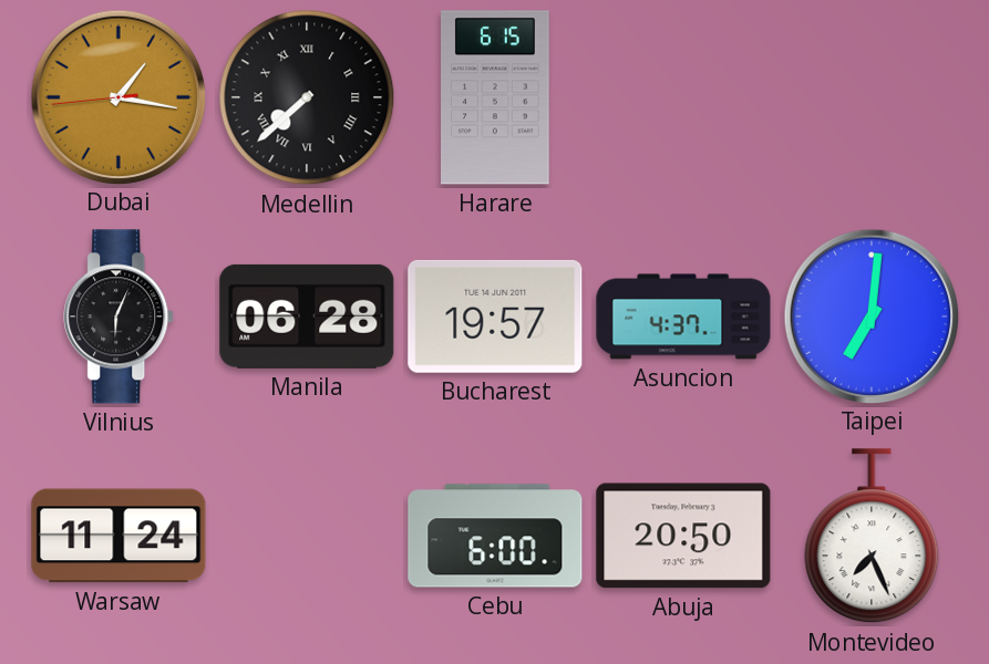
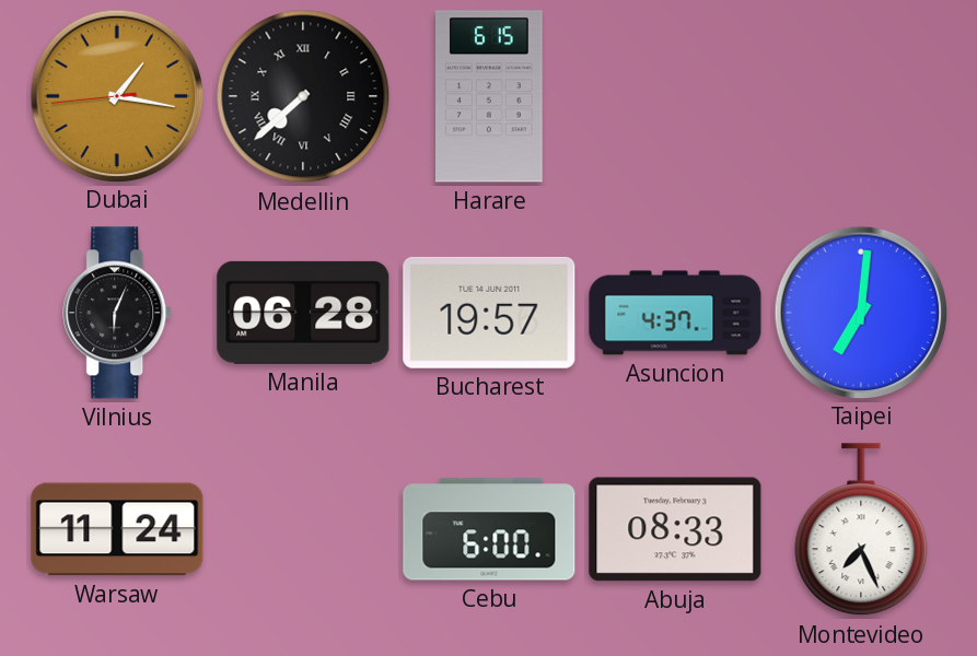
Abuja: 20:50 -> 08:33
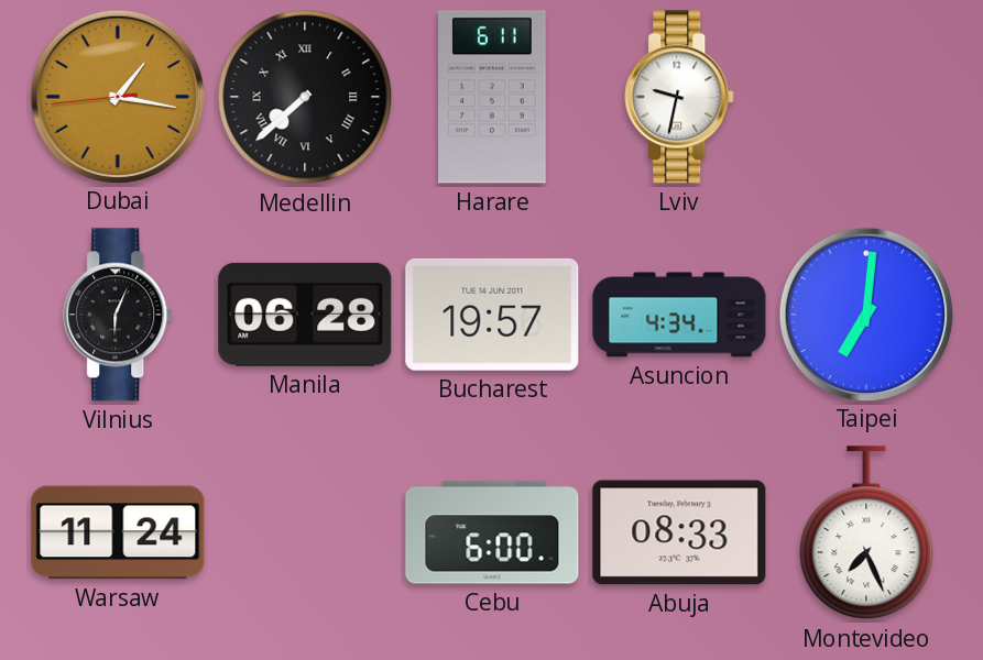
Harare: 6:15 -> 6:11
Lviv: none -> 9:32
Asuncion: 4:37 -> 4:34
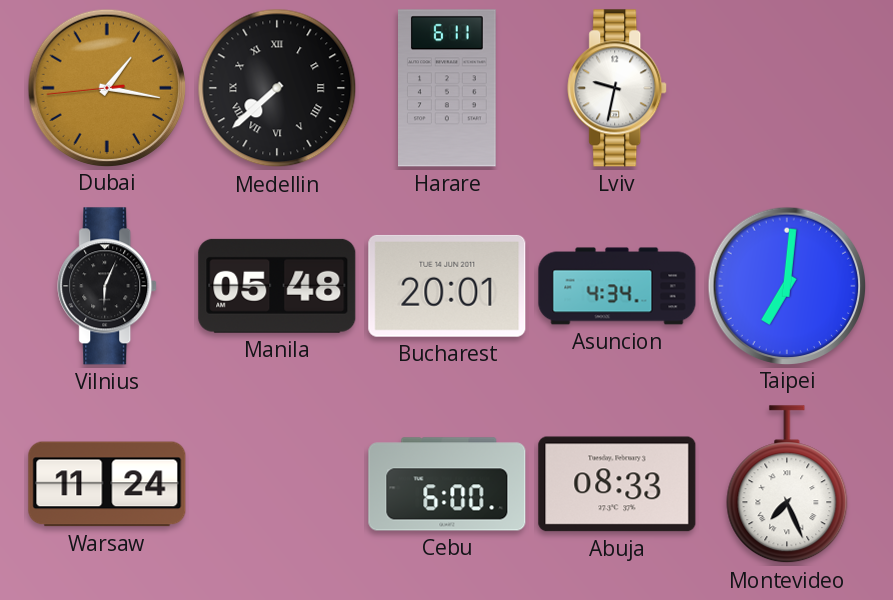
Manila: 06:28 -> 05:48
Bucharest: 19:57 -> 20:01
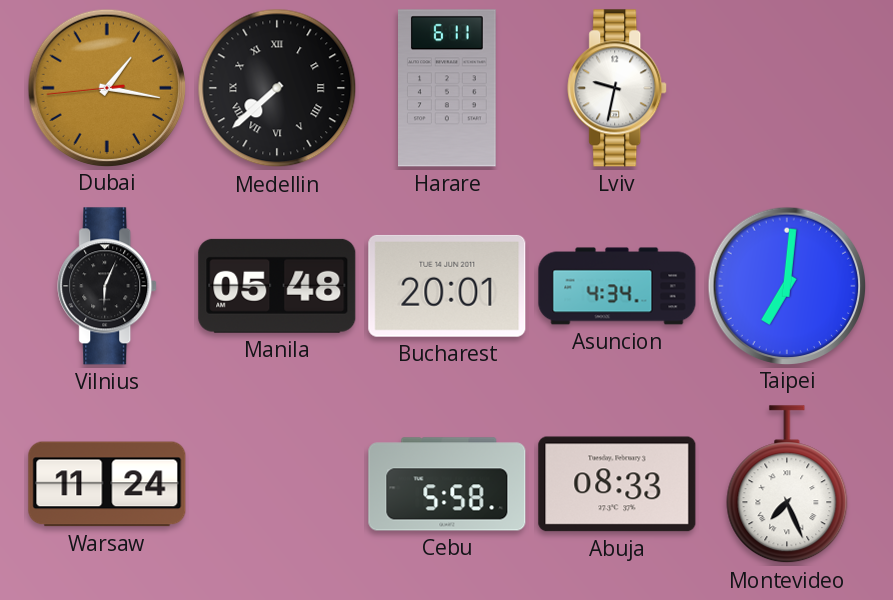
Cebu: 6:00 -> 5:58
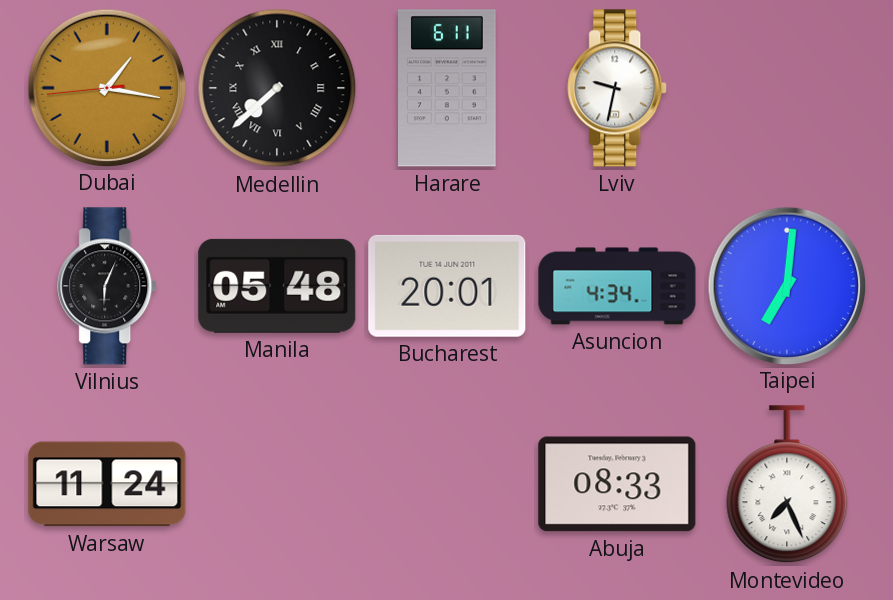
Cebu: 5:58 -> none
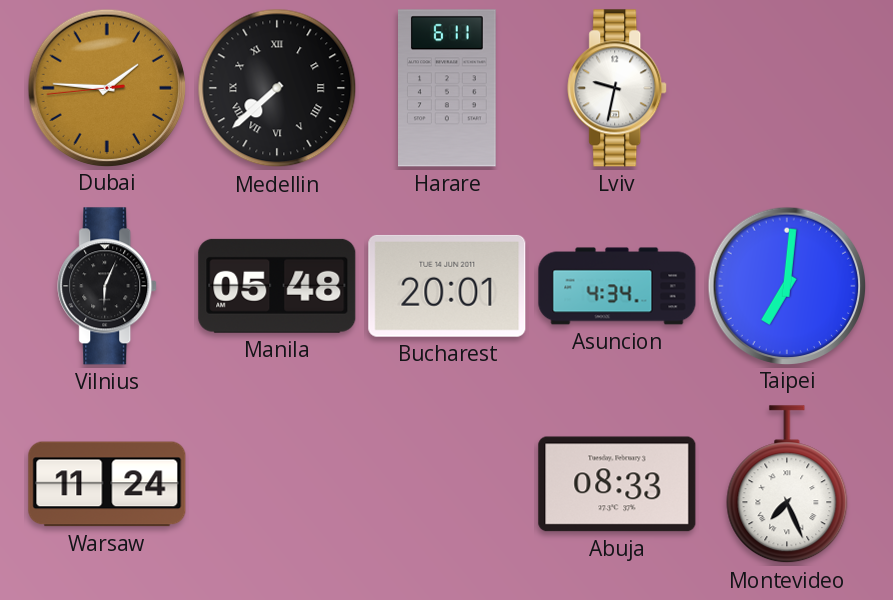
Dubai: 1:16 -> 1:45
